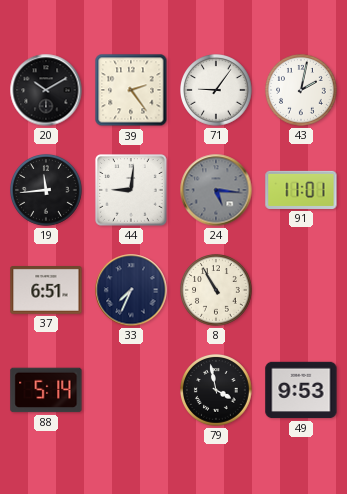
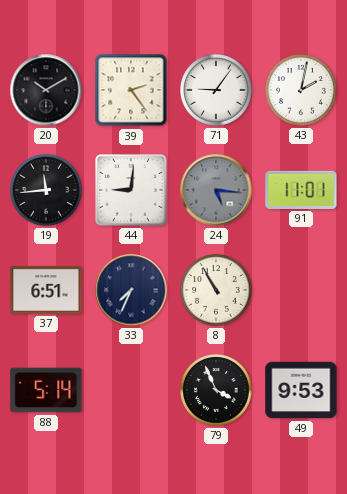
79: 3:58 -> 3:56
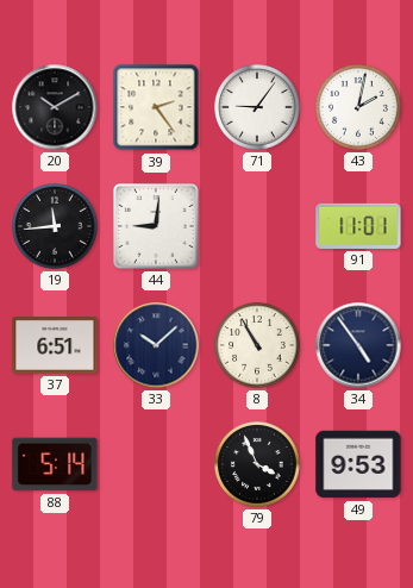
24: 5:16 -> none
33: 7:34 -> 10:08
34: none -> 4:54
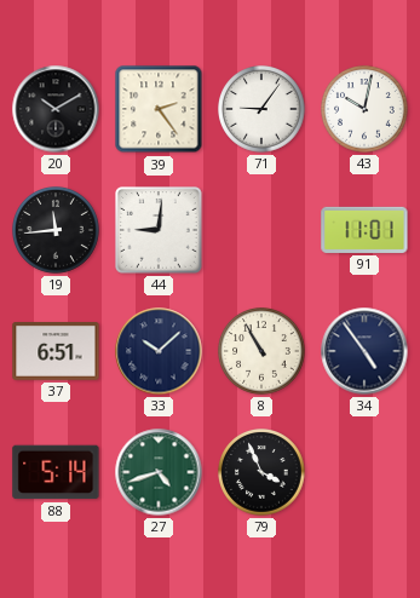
43: 2:02 -> 10:02
27: none -> 4:42
49: 9:53 -> none
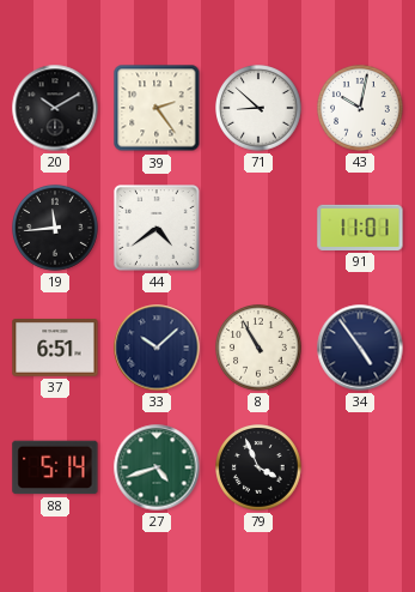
71: 9:06 -> 8:52
44: 9:01 -> 4:39
